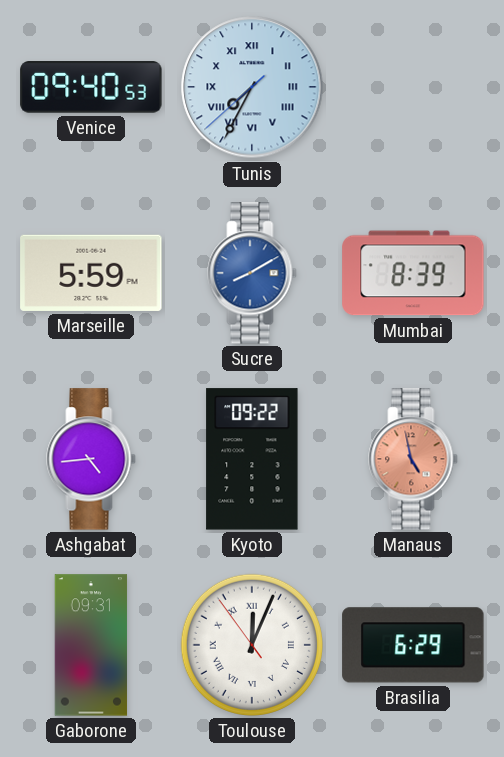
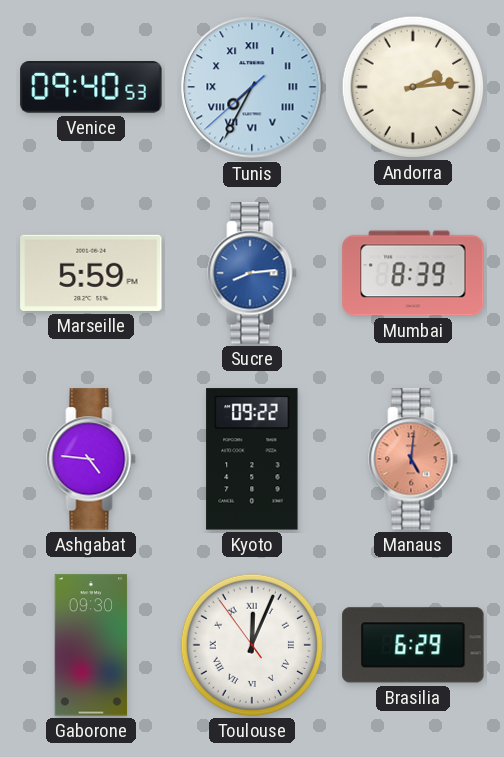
Andorra: none -> 2:14
Sucre: 8:10 -> 8:14
Ashgabat: 4:44 -> 4:46
Manaus: 4:58 -> 5:01
Gaborone: 09:31 -> 09:30
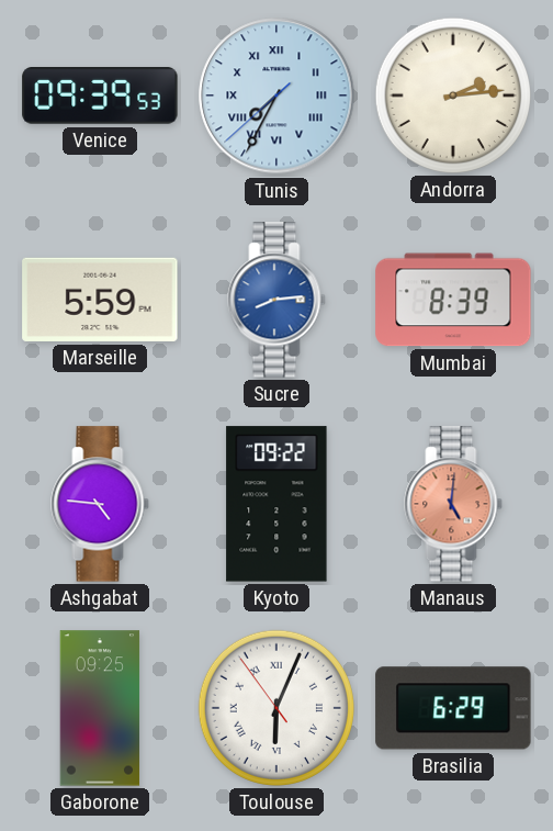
Venice: 09:40 -> 09:39
Gaborone: 09:30 -> 09:25
Toulouse: 12:03 -> 6:03
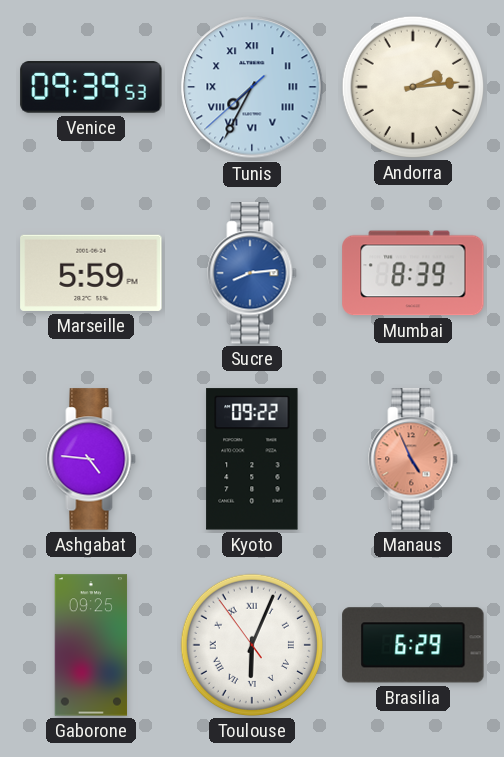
Manaus: 5:01 -> 4:56
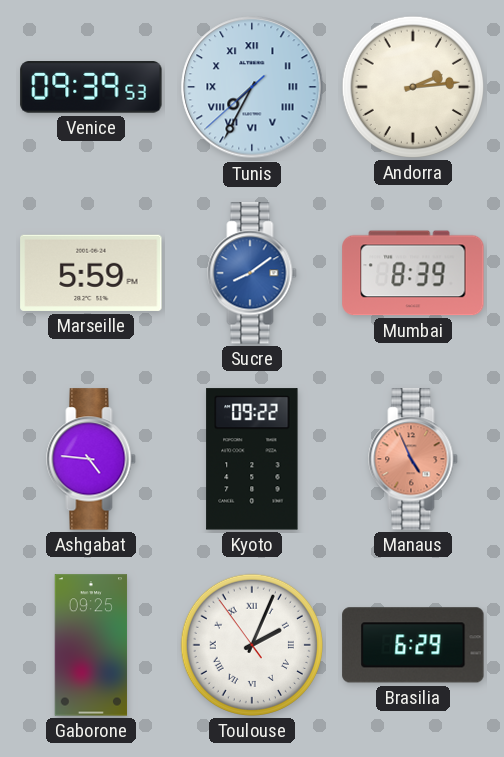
Sucre: 8:14 -> 8:09
Toulouse: 6:03 -> 2:03
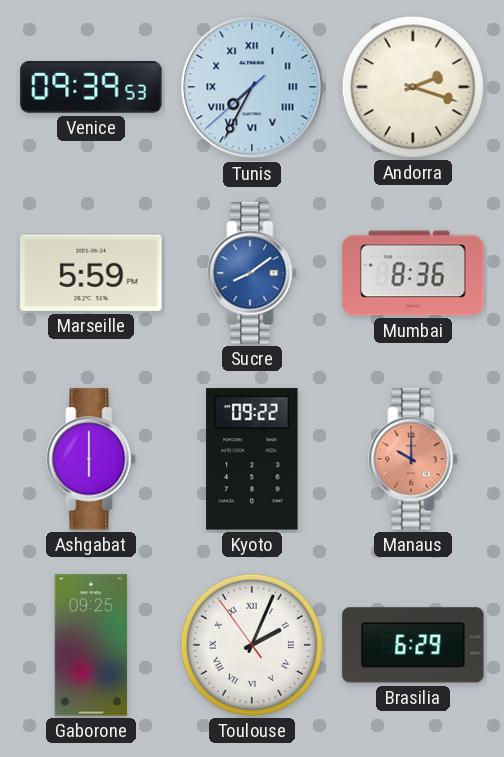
Andorra: 2:14 -> 2:18
Mumbai: 8:39 -> 8:36
Ashgabat: 4:46 -> 6:00
Manaus: 4:56 -> 10:00
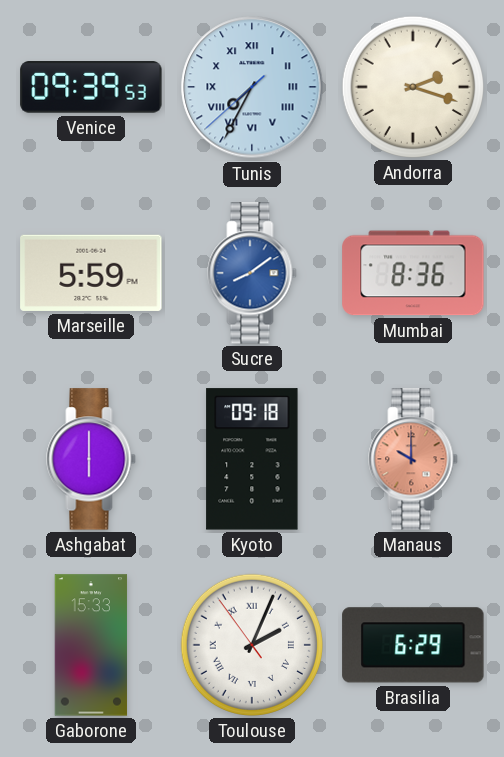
Kyoto: 09:22 -> 09:18
Gaborone: 09:25 -> 15:33
